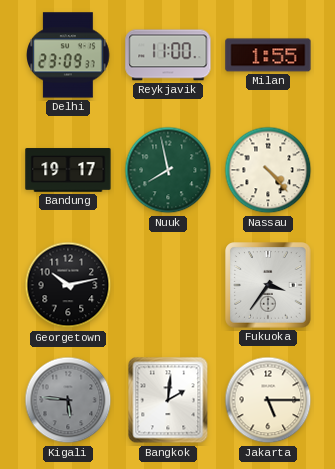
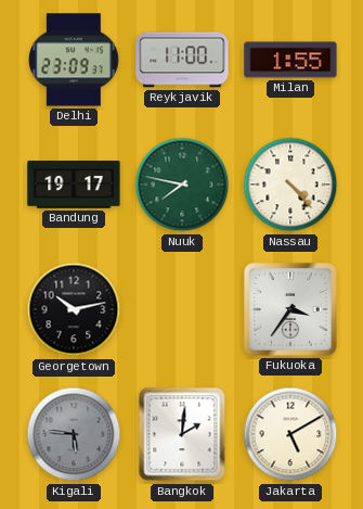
Nuuk: 7:58 -> 7:47
Jakarta: 5:15 -> 5:10
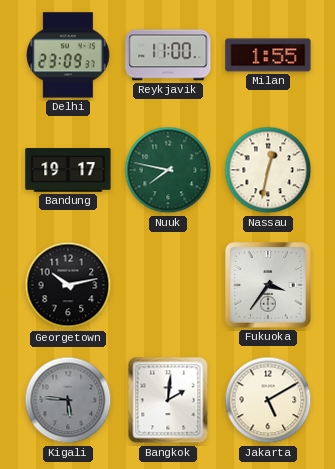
Nassau: 4:23 -> 12:32
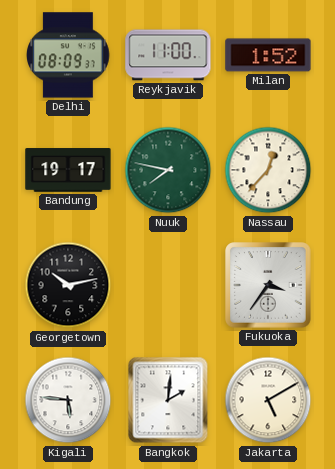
Delhi: 23:09 -> 08:09
Milan: 1:55 -> 1:52
Nassau: 12:32 -> 12:37
Kigali dial: grey -> white
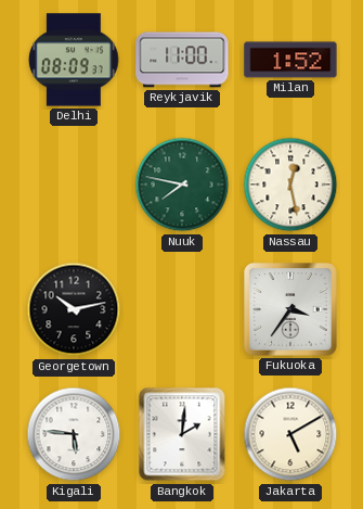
Bandung: 19:17 -> none
Nassau: 12:37 -> 12:28
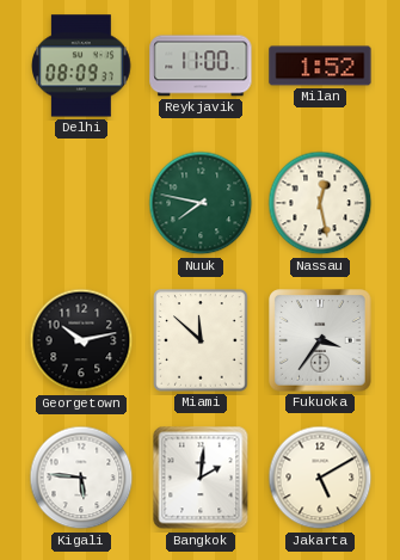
Miami: none -> 11:52
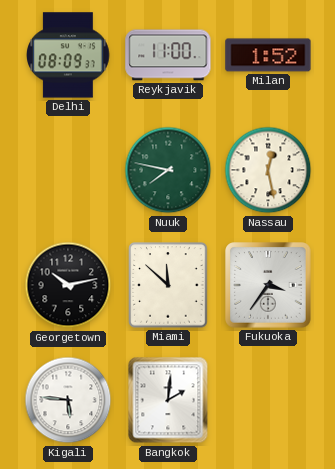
Jakarta: 5:10 -> none
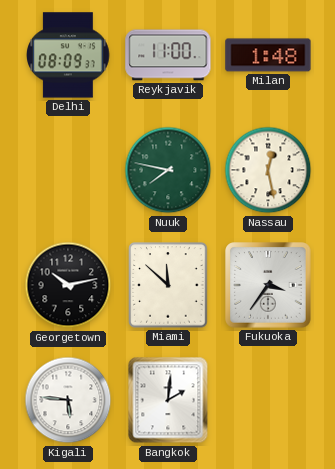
Milan: 1:52 -> 1:48
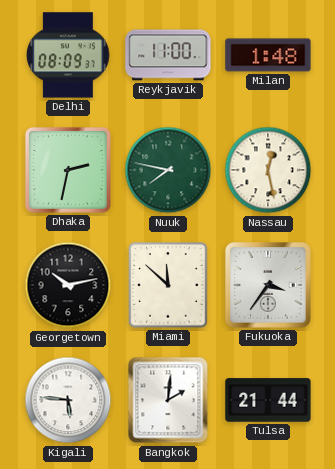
Dhaka: none -> 2:32
Tulsa: none -> 21:44
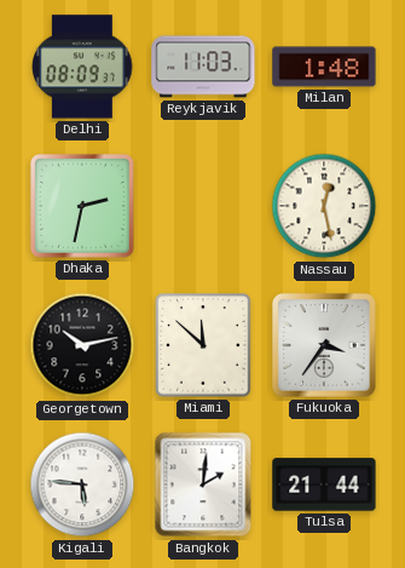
Reykjavik: 11:00 -> 11:03
Nuuk: 7:47 -> none
